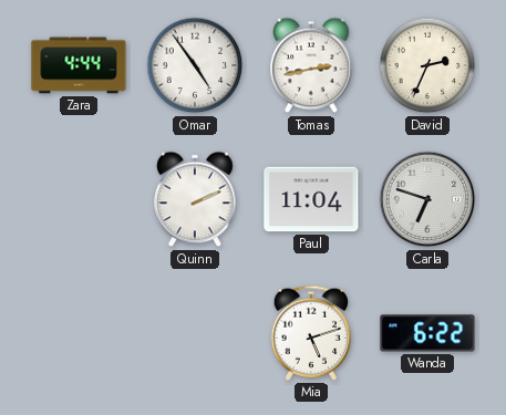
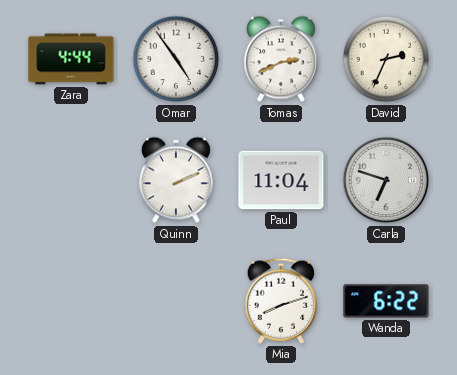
Tomas: 2:43 -> 2:41
Mia: 5:12 -> 8:12
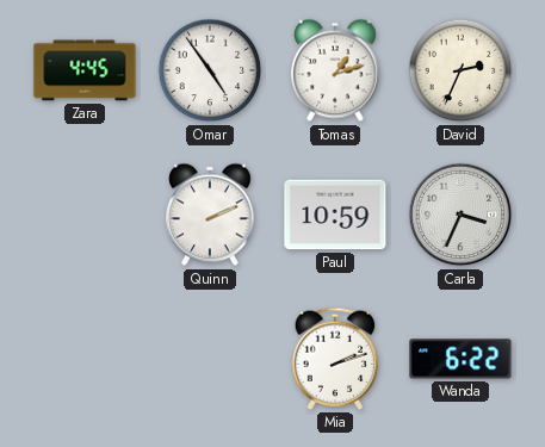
Zara: 4:44 -> 4:45
Tomas: 2:41 -> 1:12
Paul: 11:04 -> 10:59
Carla: 6:48 -> 3:34
Mia: 8:12 -> 2:12
